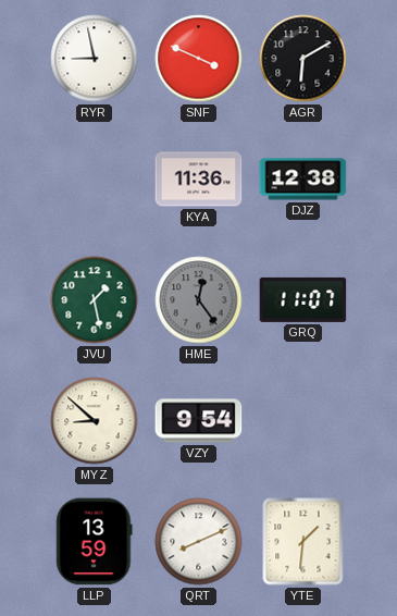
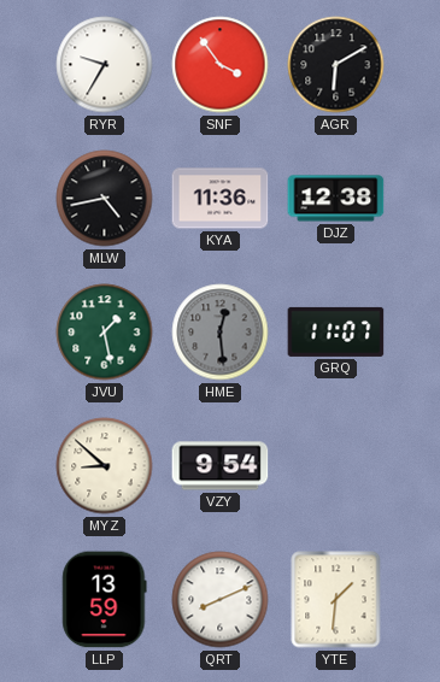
RYR: 8:58 -> 9:35
SNF: 3:49 -> 3:54
MLW: none -> 4:43
HME: 12:24 -> 12:29
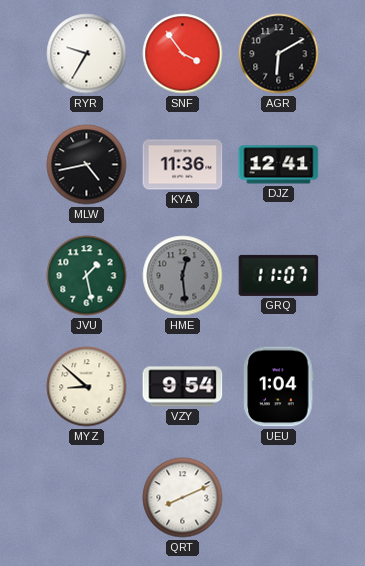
DJZ: 12:38 -> 12:41
UEU: none -> 1:04
LLP: 13:59 -> none
YTE: 1:31 -> none
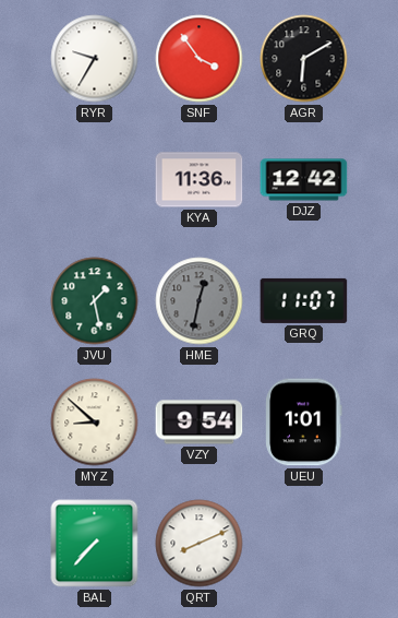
MLW: 4:43 -> none
DJZ: 12:41 -> 12:42
HME: 12:29 -> 12:32
UEU: 1:04 -> 1:01
BAL: none -> 7:37
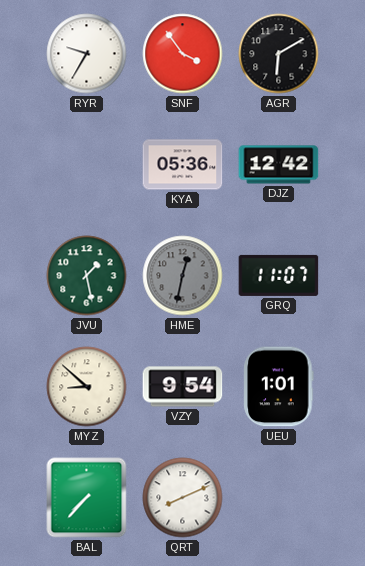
KYA: 11:36 -> 05:36
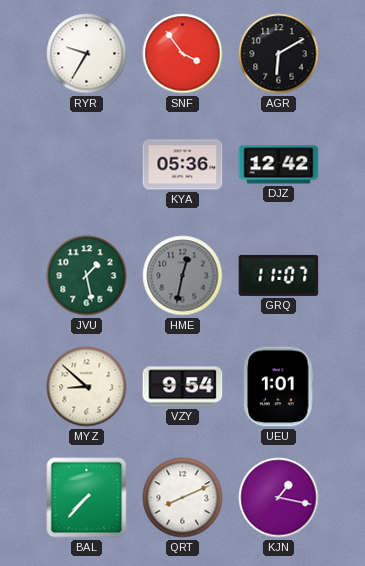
KJN: none -> 1:17
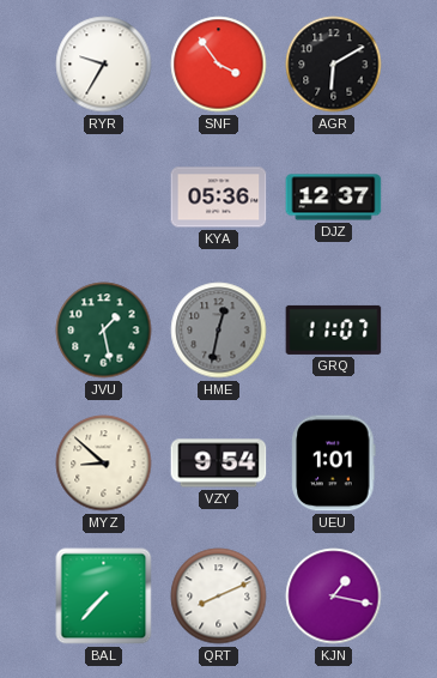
DJZ: 12:42 -> 12:37
